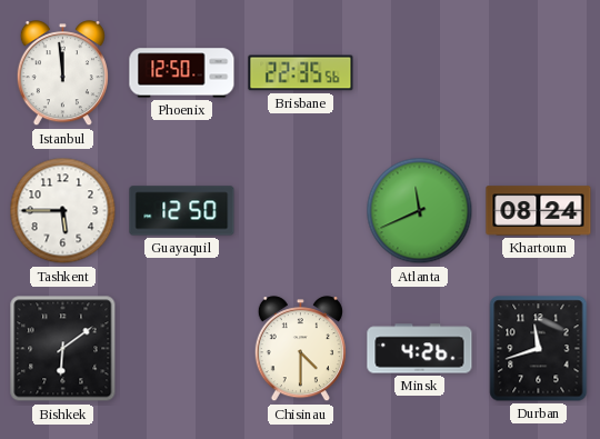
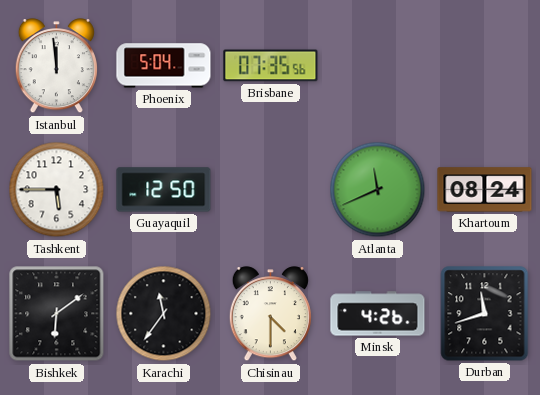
Phoenix: 12:50 -> 5:04
Brisbane: 22:35 -> 07:35
Karachi: none -> 11:36
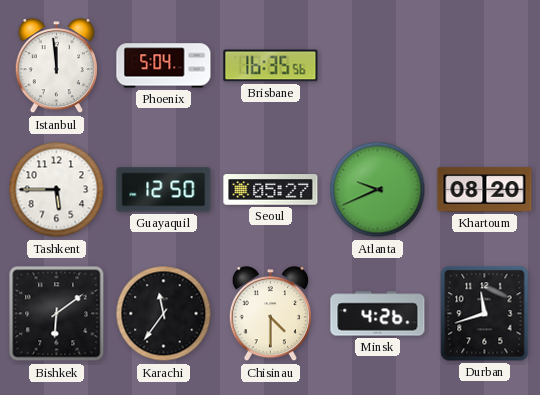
Brisbane: 07:35 -> 16:35
Seoul: none -> 05:27
Atlanta: 11:41 -> 9:41
Khartoum: 08:24 -> 08:20
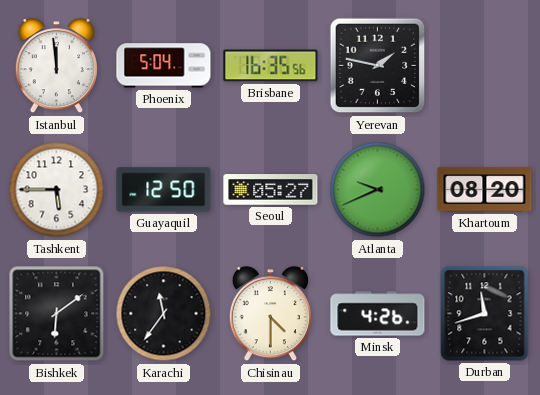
Yerevan: none -> 1:47
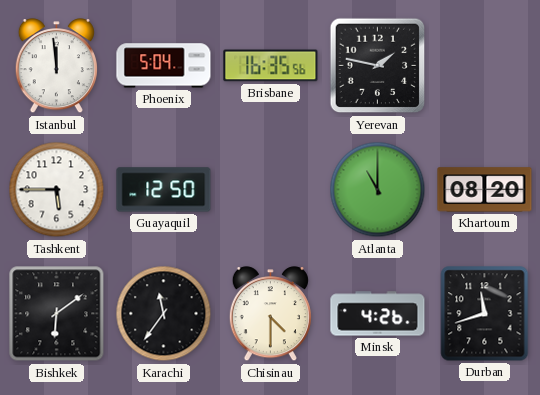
Seoul: 05:27 -> none
Atlanta: 9:41 -> 11:00
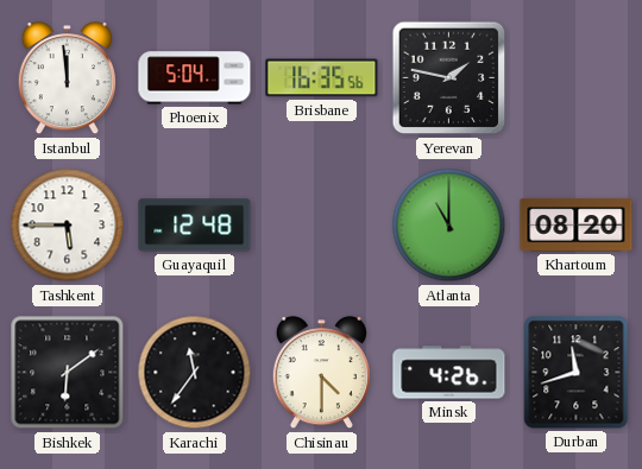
Guayaquil: 12:50 -> 12:48
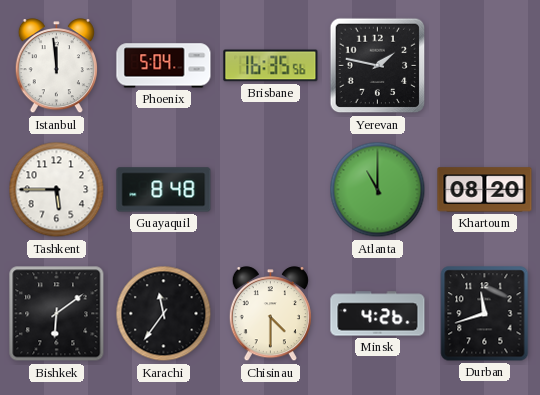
Guayaquil: 12:48 -> 8:48
